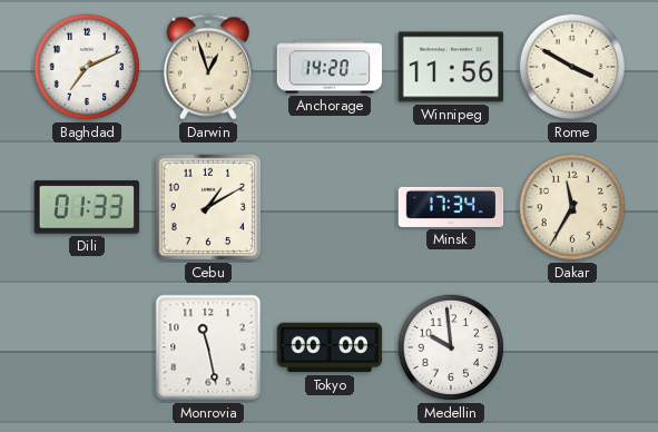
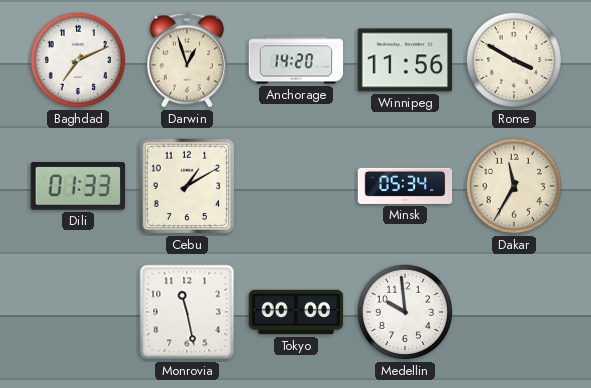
Minsk: 17:34 -> 05:34
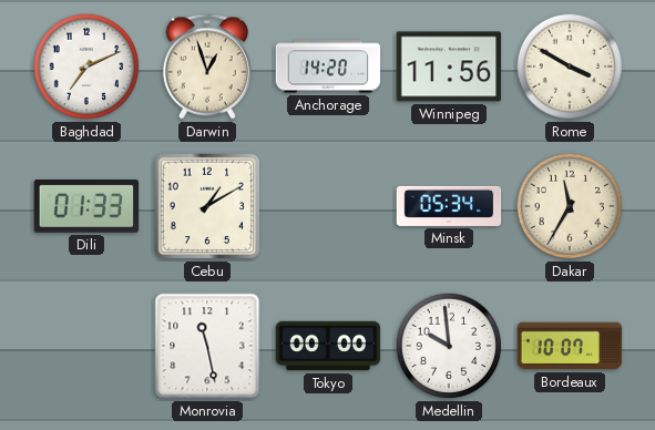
Bordeaux: none -> 10:07
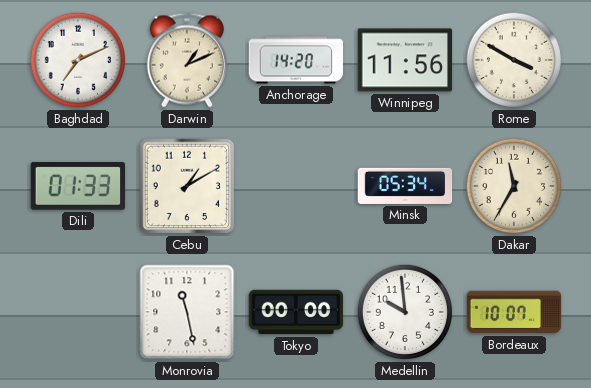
Darwin: 12:57 -> 1:11
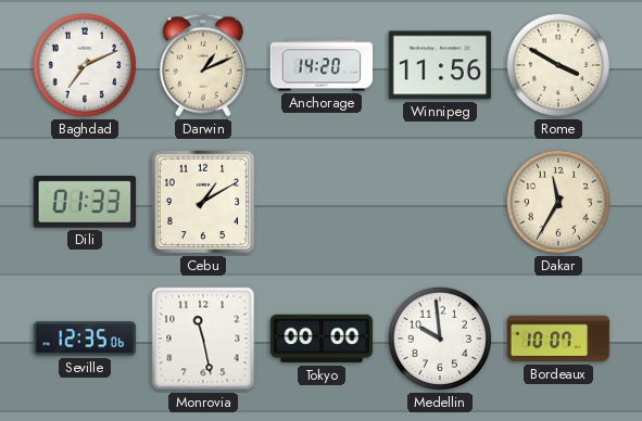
Minsk: 05:34 -> none
Seville: none -> 12:35
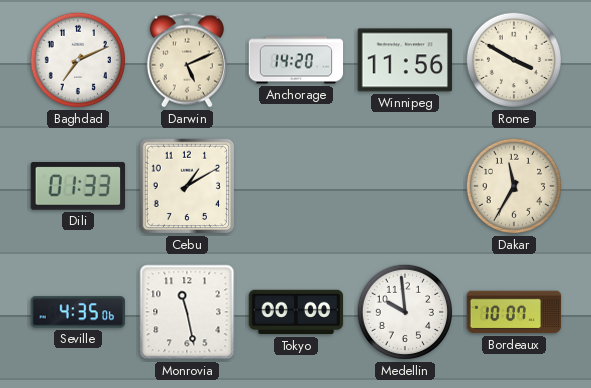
Darwin: 1:11 -> 5:11
Seville: 12:35 -> 4:35
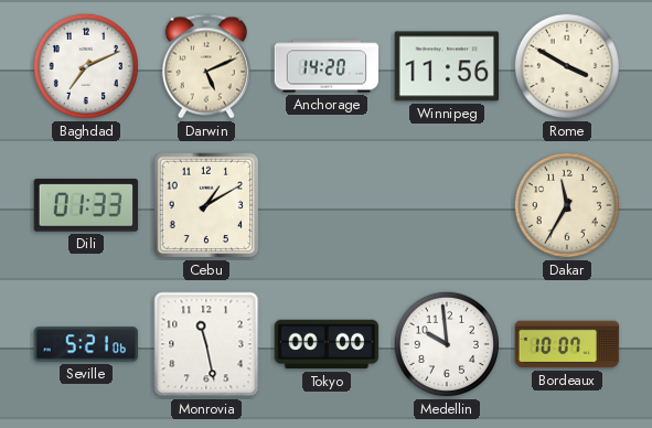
Seville: 4:35 -> 5:21
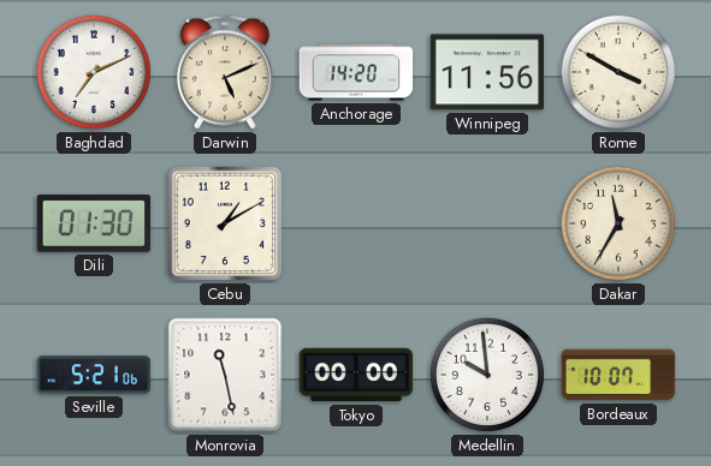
Dili: 01:33 -> 01:30
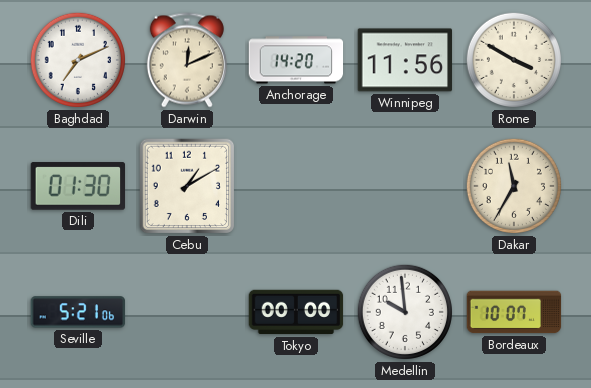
Darwin: 5:11 -> 12:11
Monrovia: 11:28 -> none
